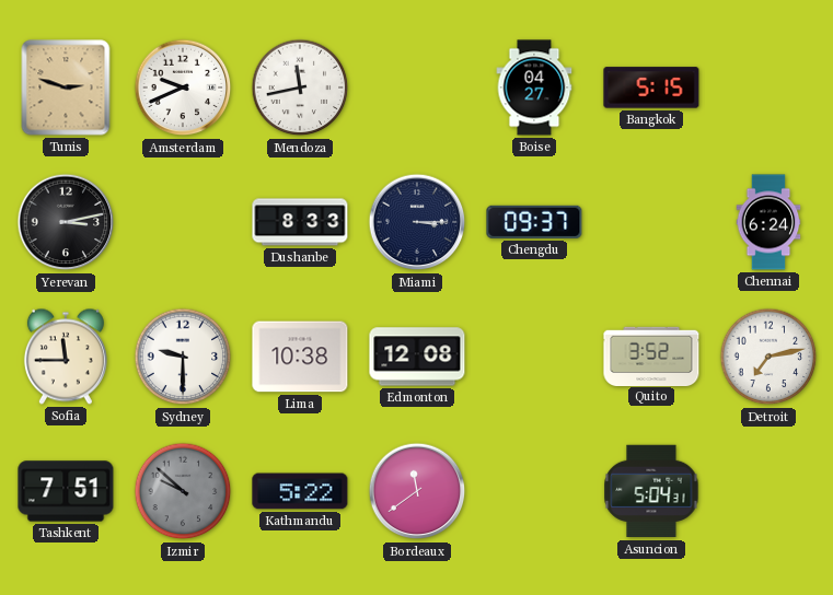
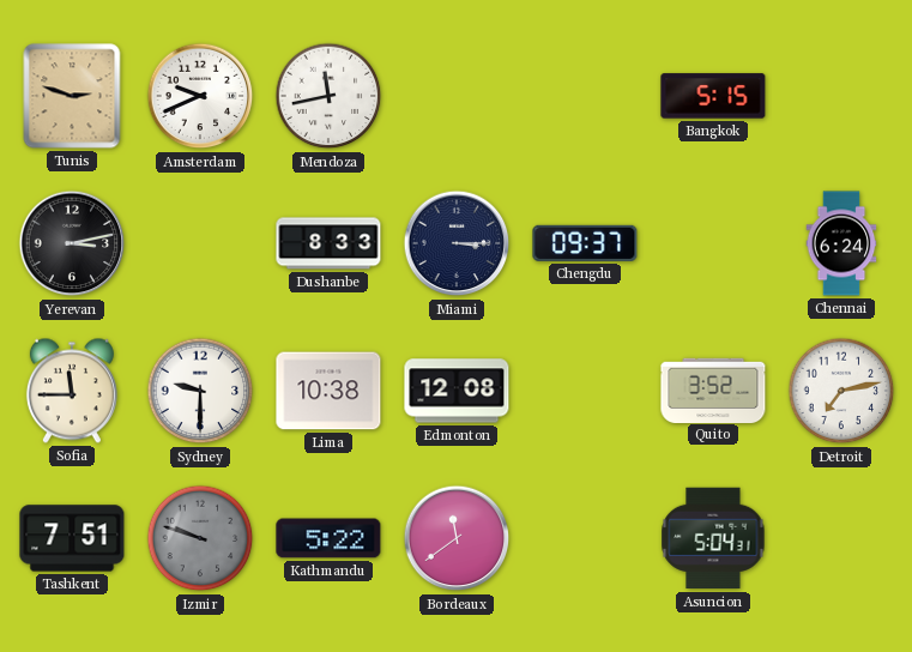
Boise: 04:27 -> none
Izmir: 9:52 -> 9:48
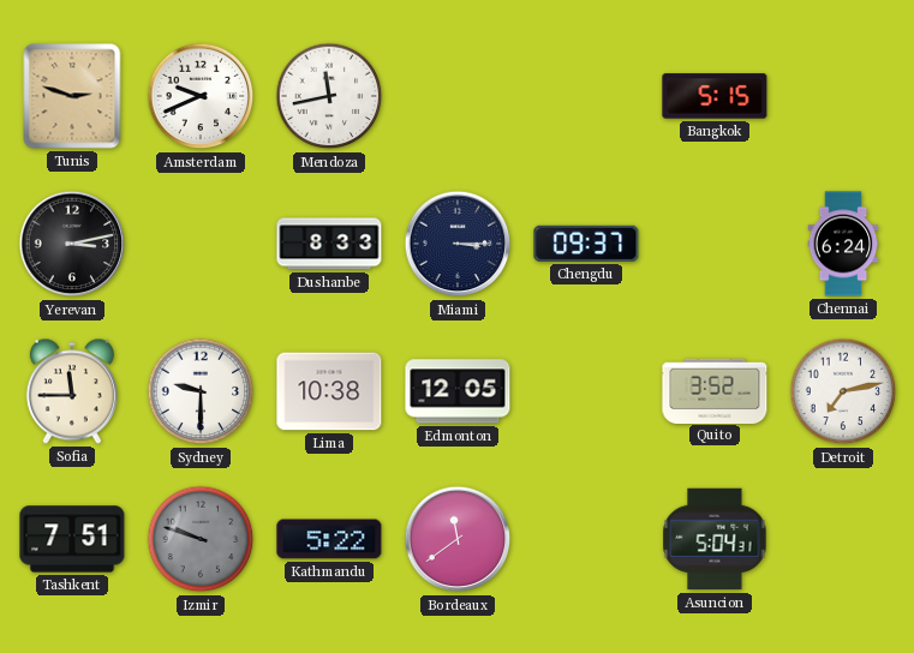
Edmonton: 12:08 -> 12:05
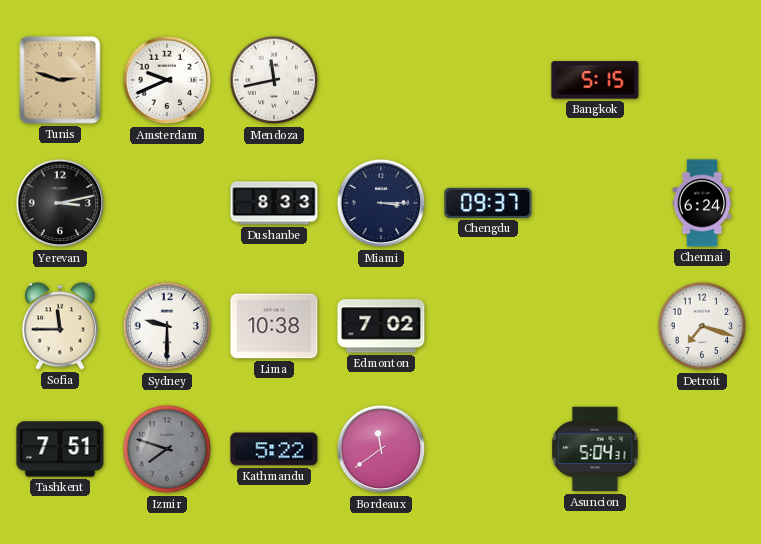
Edmonton: 12:05 -> 7:02
Quito: 3:52 -> none
Detroit: 7:13 -> 7:18
Izmir: 9:48 -> 7:48
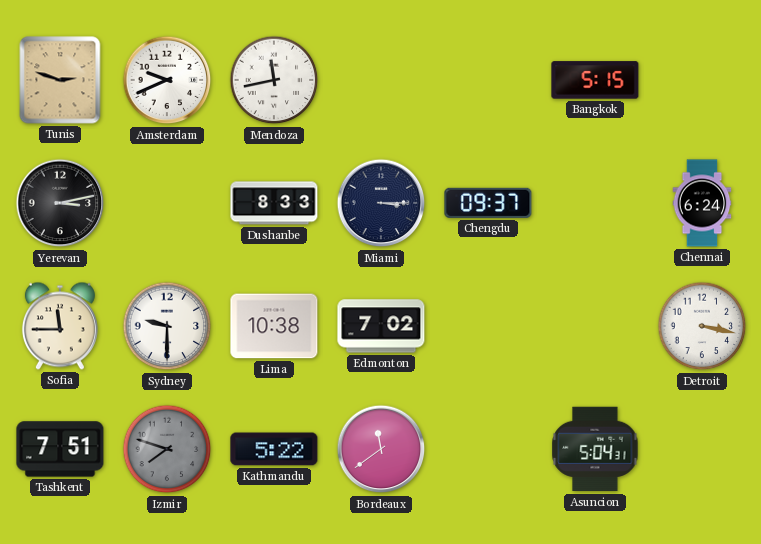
Detroit: 7:18 -> 3:17
